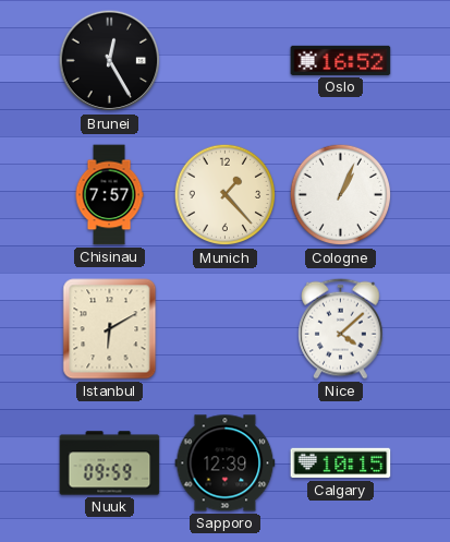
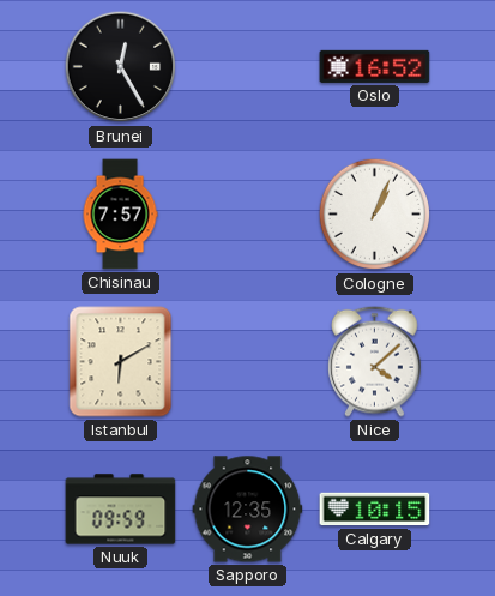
Munich: 1:23 -> none
Sapporo: 12:39 -> 12:35
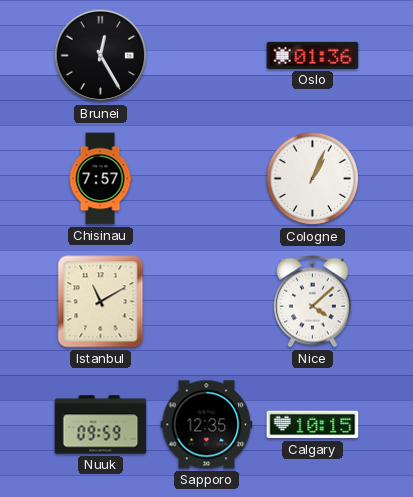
Oslo: 16:52 -> 01:36
Istanbul: 6:10 -> 11:10
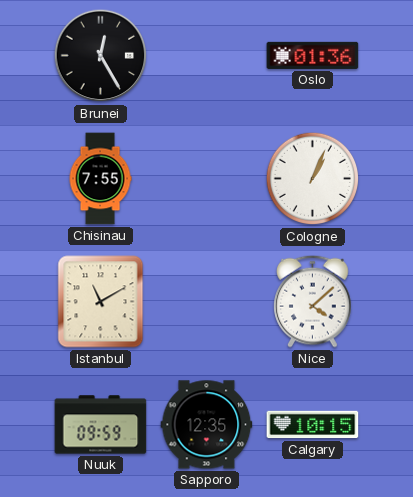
Chisinau: 7:57 -> 7:55
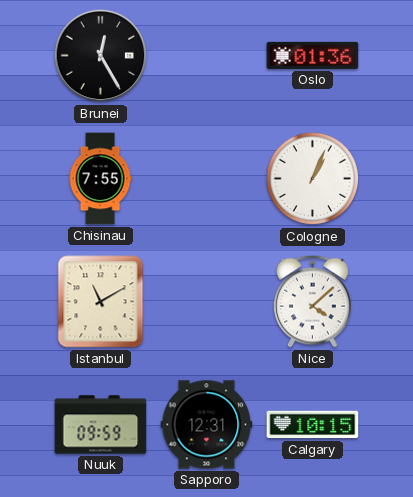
Sapporo: 12:35 -> 12:31
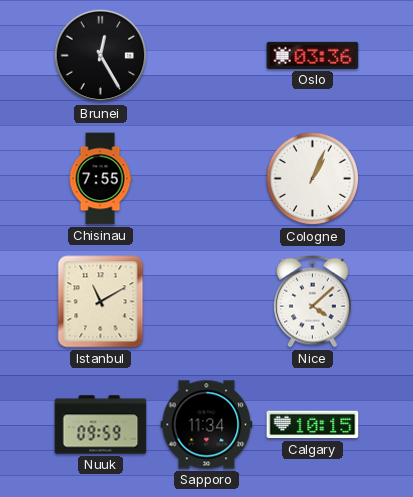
Oslo: 01:36 -> 03:36
Sapporo: 12:31 -> 11:34
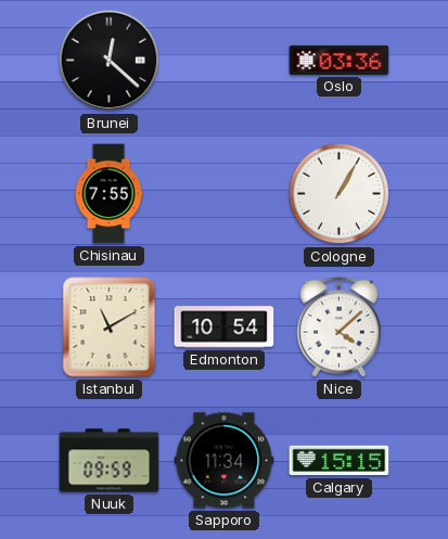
Brunei: 12:25 -> 12:22
Cologne: 1:04 -> 1:05
Edmonton: none -> 10:54
Calgary: 10:15 -> 15:15
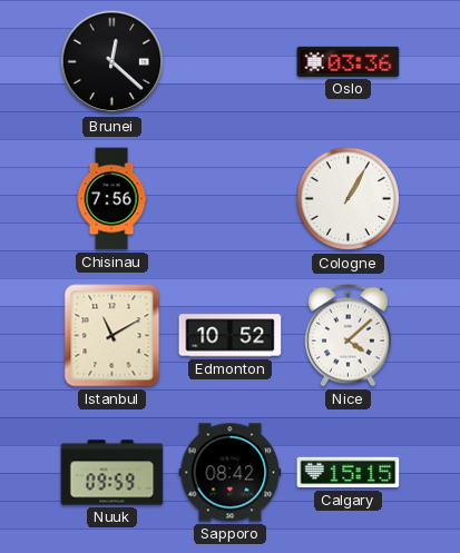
Chisinau: 7:55 -> 7:56
Edmonton: 10:54 -> 10:52
Sapporo: 11:34 -> 08:42
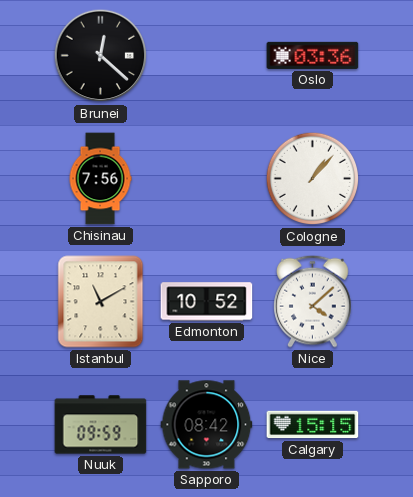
Cologne: 1:05 -> 1:07
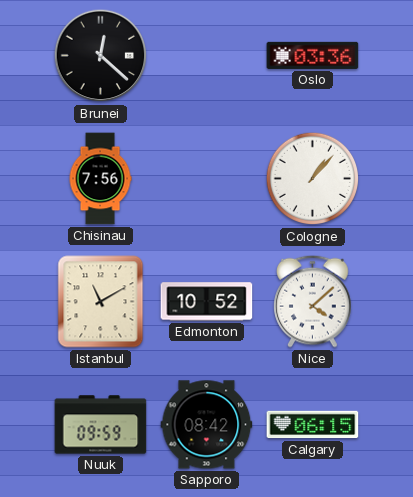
Calgary: 15:15 -> 06:15
